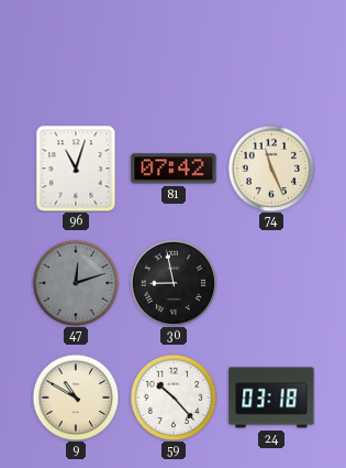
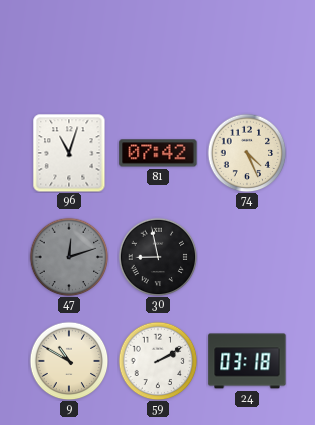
74: 11:26 -> 4:26
59: 10:23 -> 2:10
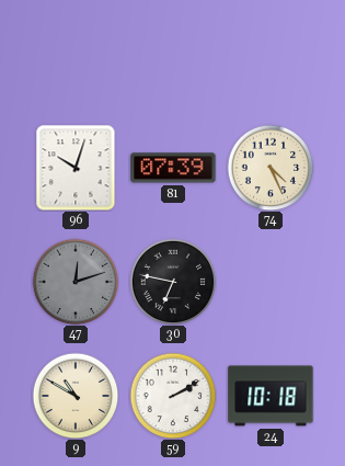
96: 11:03 -> 10:03
81: 07:42 -> 07:39
30: 8:58 -> 6:47
24: 03:18 -> 10:18
